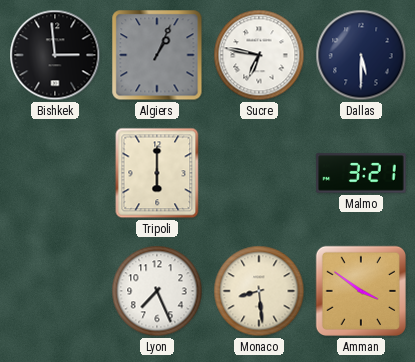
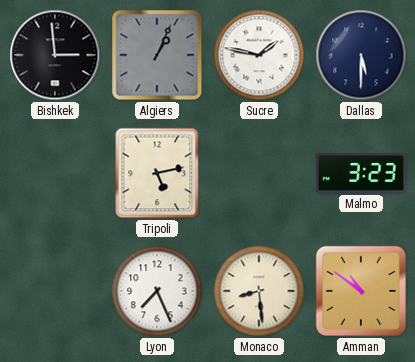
Sucre: 6:47 -> 1:47
Tripoli: 6:00 -> 5:13
Malmo: 3:21 -> 3:23
Amman: 3:51 -> 10:51
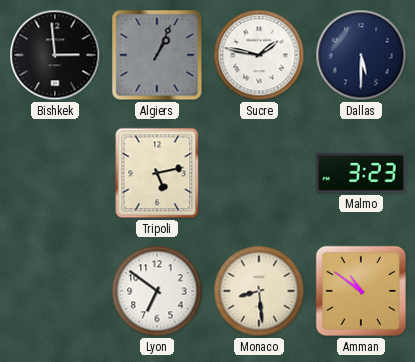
Lyon: 7:26 -> 6:51
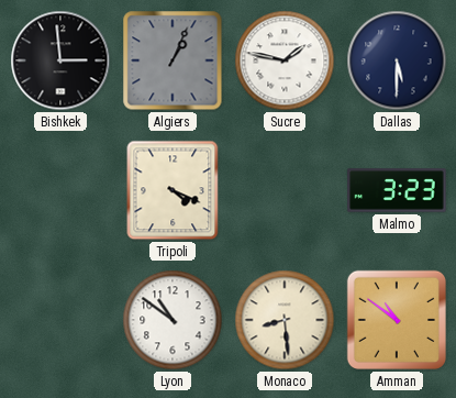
Tripoli: 5:13 -> 4:19
Lyon: 6:51 -> 10:51
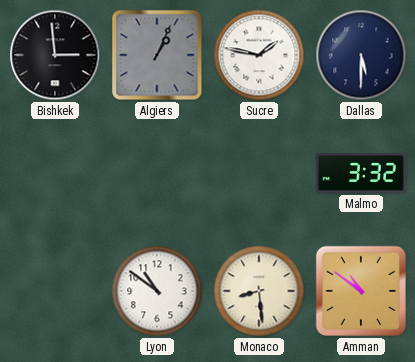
Tripoli: 4:19 -> none
Malmo: 3:23 -> 3:32
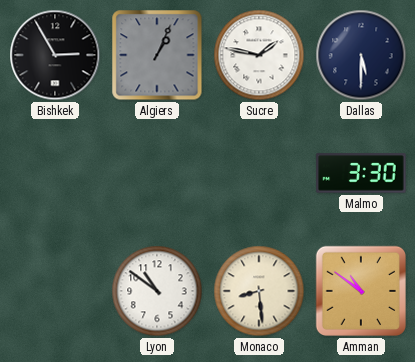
Bishkek: 2:59 -> 2:55
Malmo: 3:32 -> 3:30
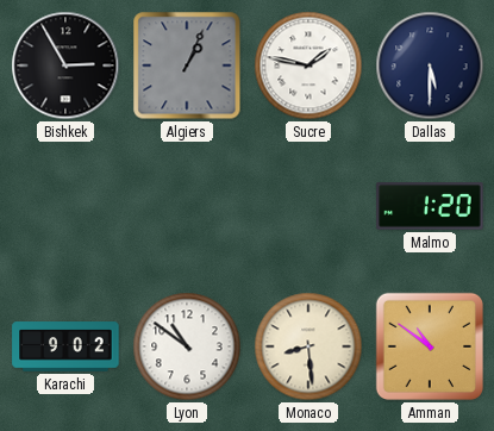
Malmo: 3:30 -> 1:20
Karachi: none -> 9:02
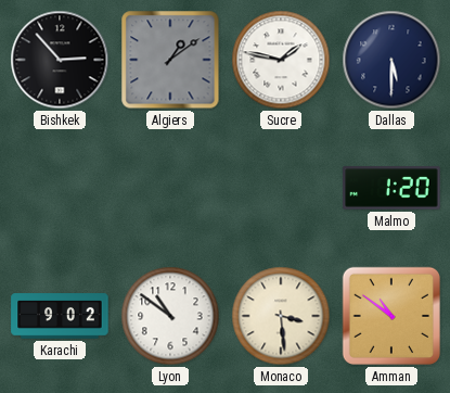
Bishkek: 2:55 -> 2:53
Algiers: 1:04 -> 1:09
Monaco: 8:29 -> 3:29
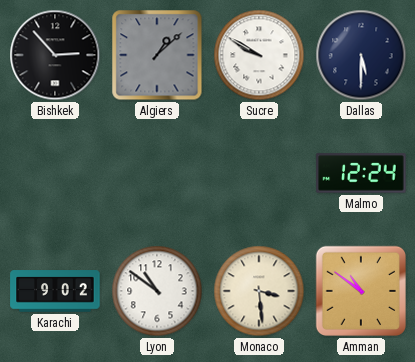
Algiers: 1:09 -> 1:08
Sucre: 1:47 -> 9:50
Malmo: 1:20 -> 12:24
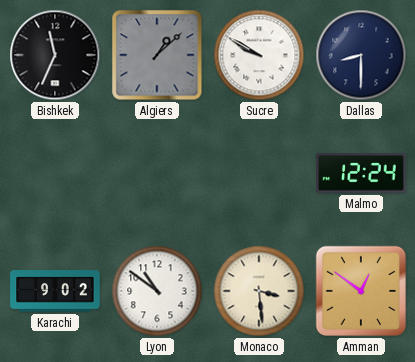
Bishkek: 2:53 -> 11:34
Dallas: 5:30 -> 8:30
Amman: 10:51 -> 12:51
